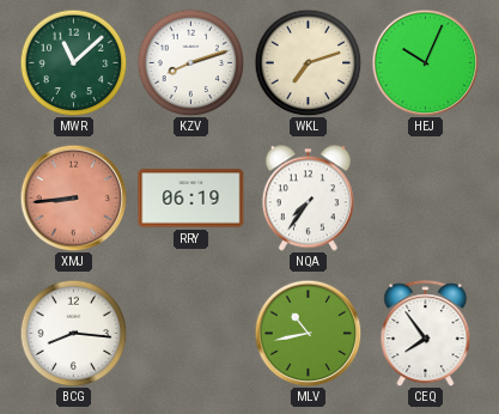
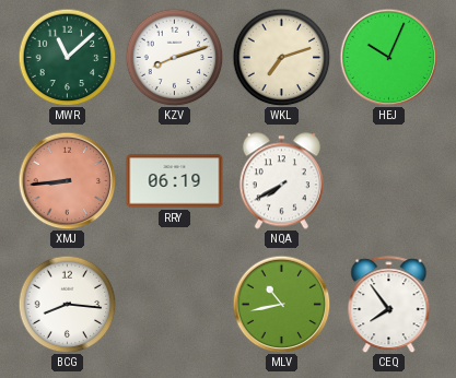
NQA: 7:36 -> 7:40
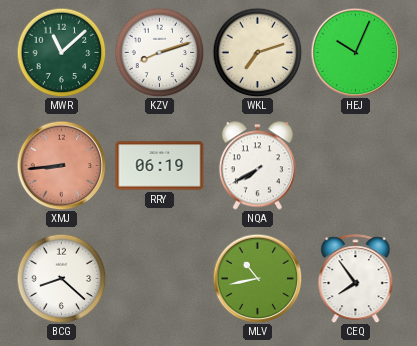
BCG: 8:16 -> 8:22
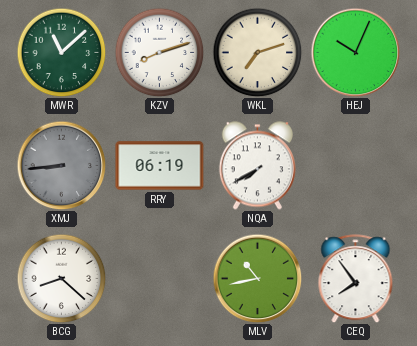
XMJ dial: salmon -> grey
